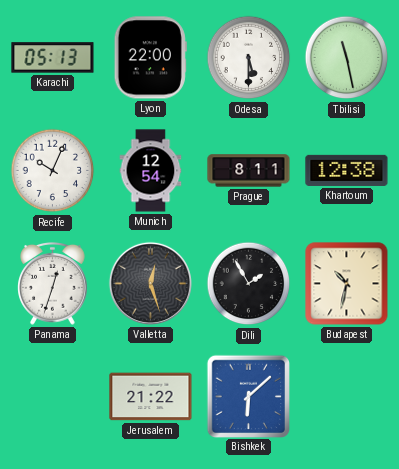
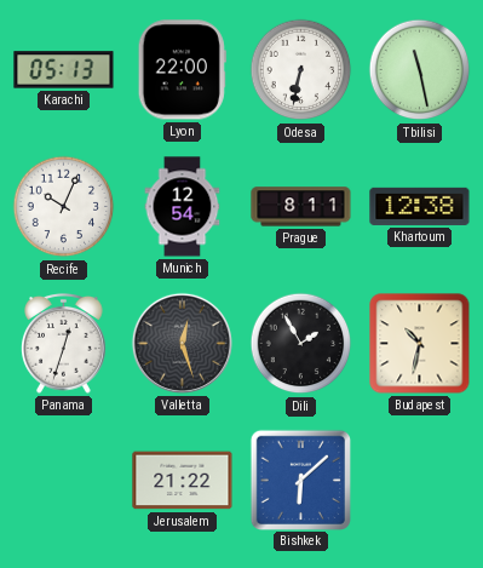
Odesa: 5:30 -> 6:32
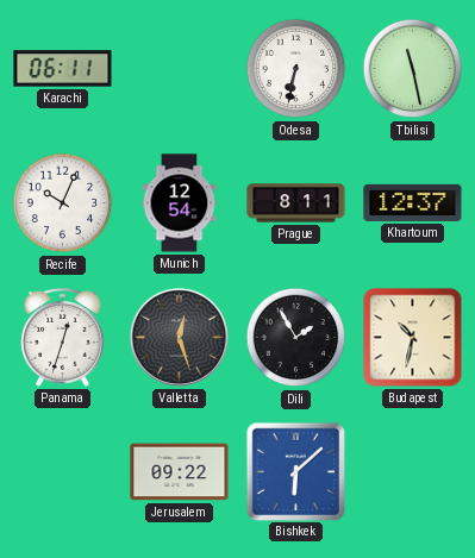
Karachi: 05:13 -> 06:11
Lyon: 22:00 -> none
Khartoum: 12:38 -> 12:37
Jerusalem: 21:22 -> 09:22
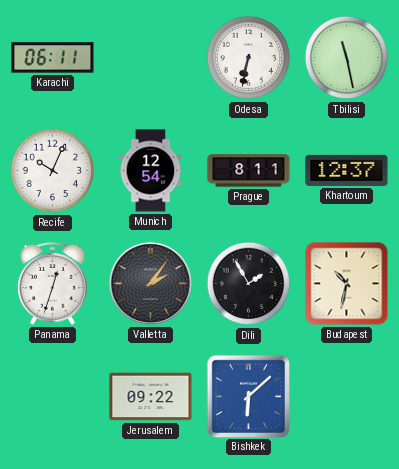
Valletta: 12:27 -> 2:06
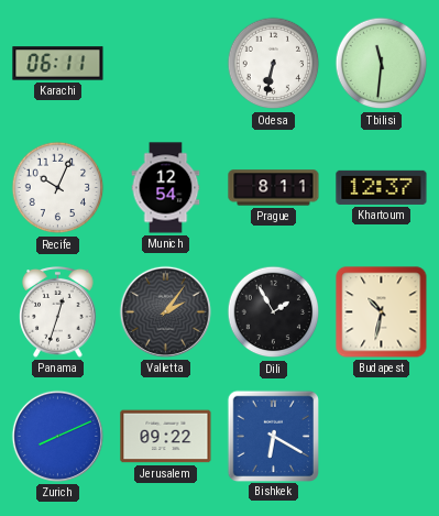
Tbilisi: 11:28 -> 11:31
Zurich: none -> 8:11
Bishkek: 6:08 -> 6:20
